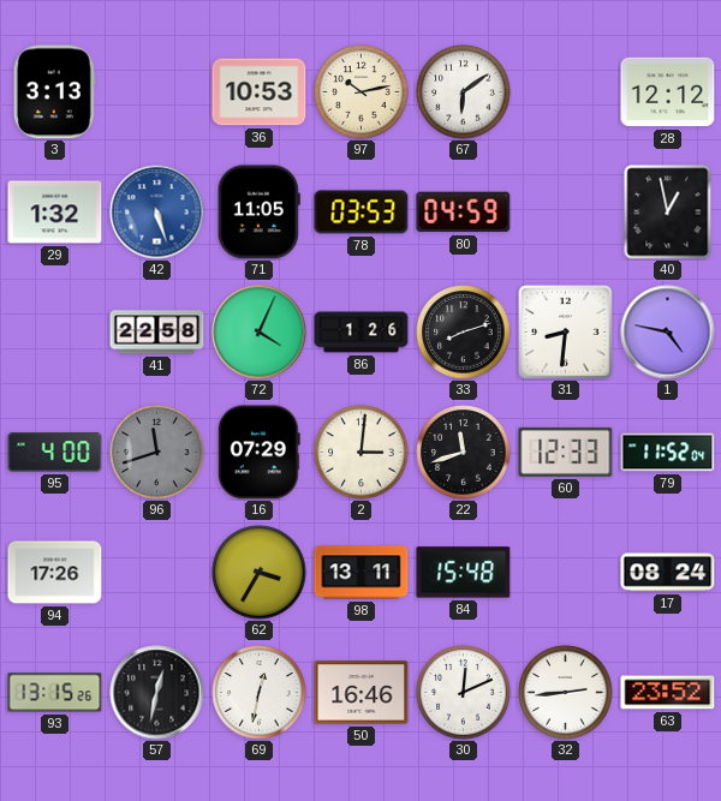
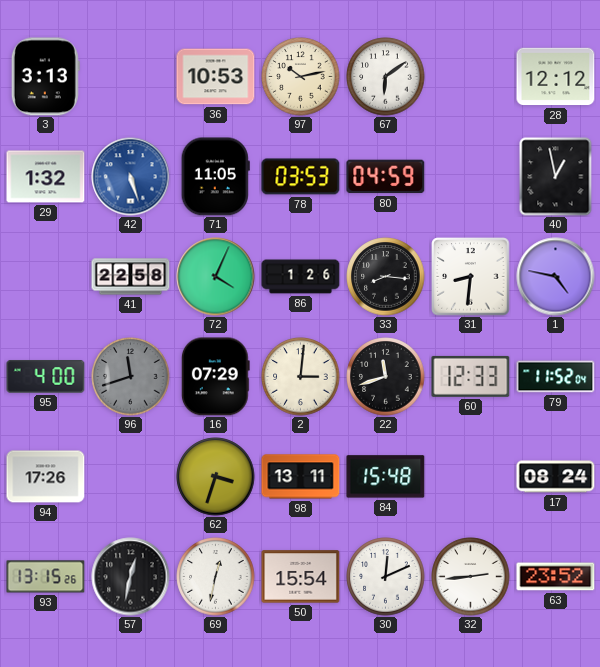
33: 8:12 -> 8:16
62: 3:35 -> 3:33
50: 16:46 -> 15:54
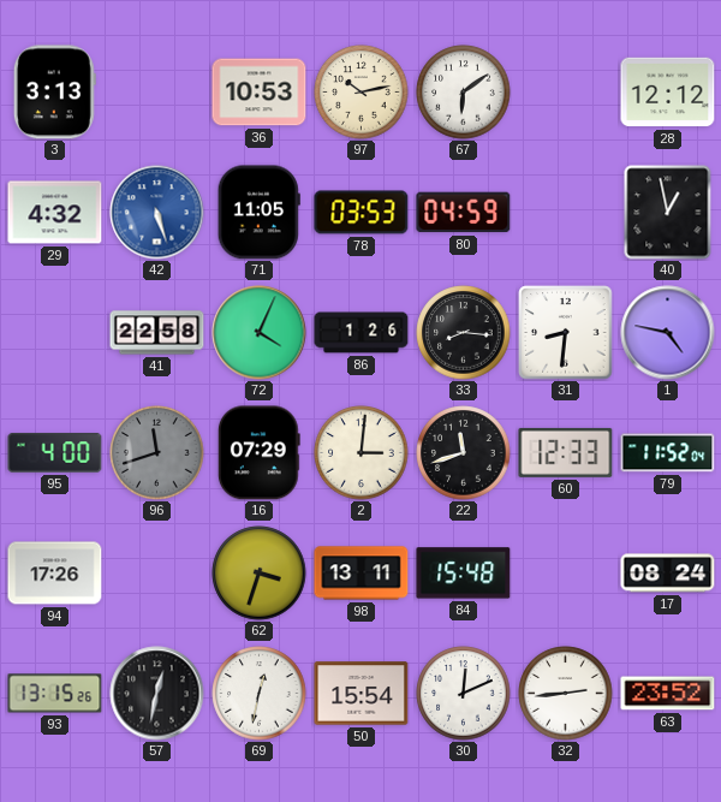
29: 1:32 -> 4:32
